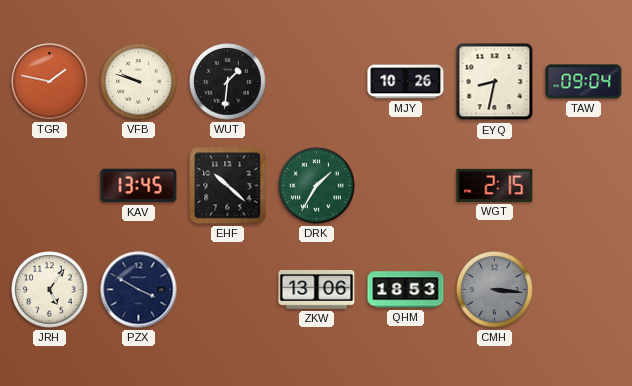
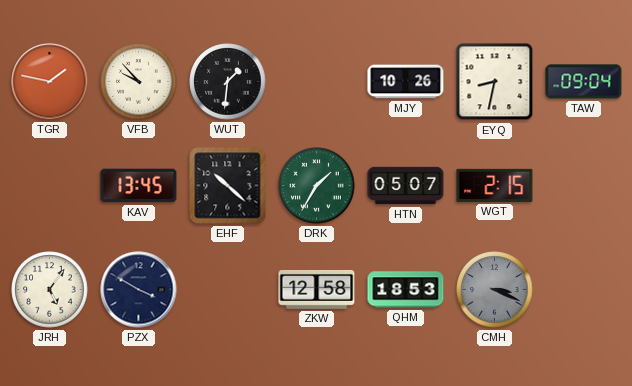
VFB: 9:48 -> 9:53
HTN: none -> 05:07
ZKW: 13:06 -> 12:58
CMH: 3:16 -> 3:19
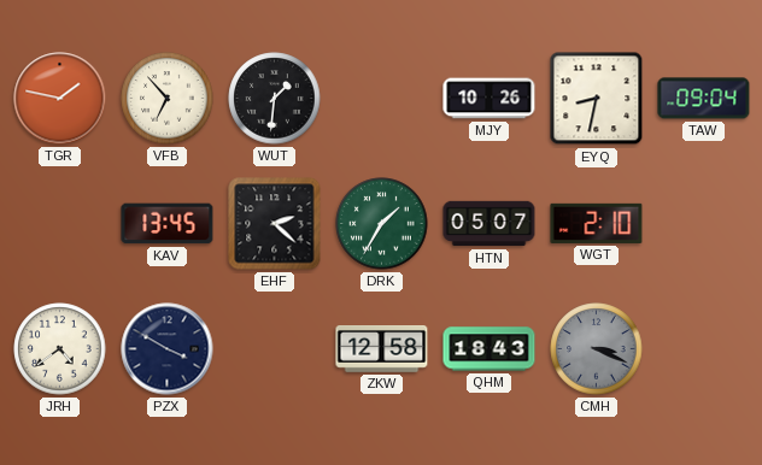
VFB: 9:53 -> 6:53
EHF: 10:22 -> 2:22
WGT: 2:15 -> 2:10
JRH: 5:06 -> 4:39
QHM: 18:53 -> 18:43
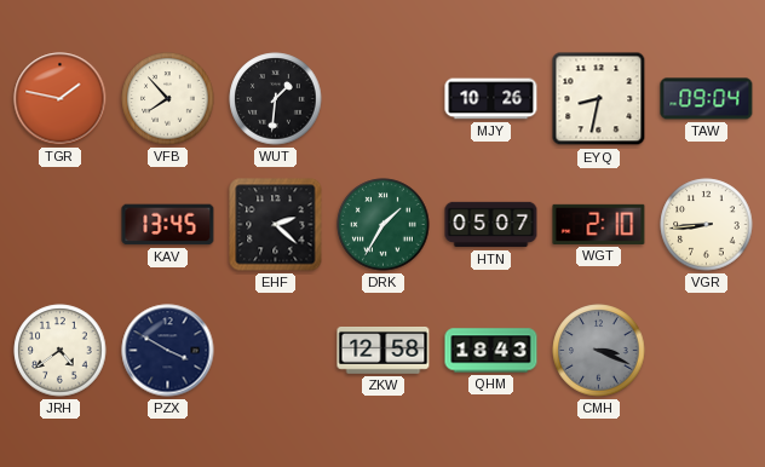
VFB: 6:53 -> 7:53
VGR: none -> 8:44
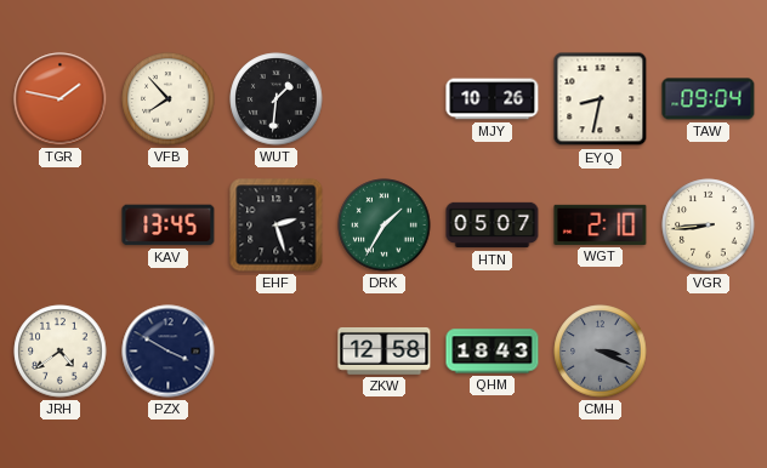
EHF: 2:22 -> 2:27
